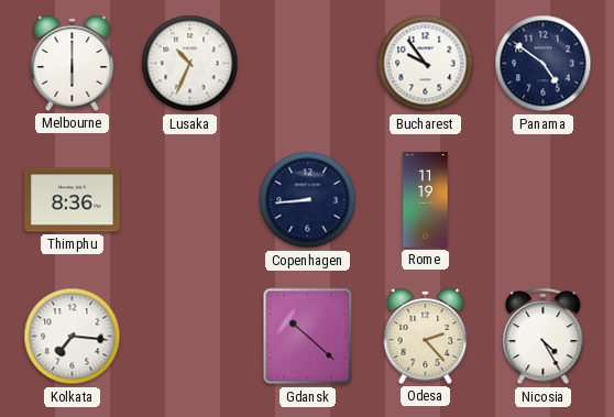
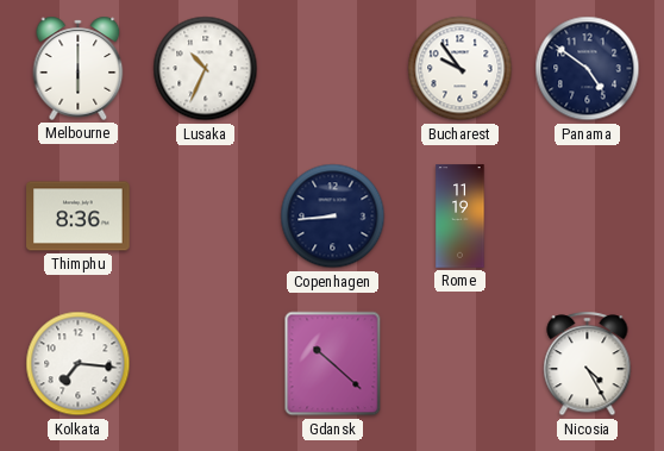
Odesa: 2:23 -> none
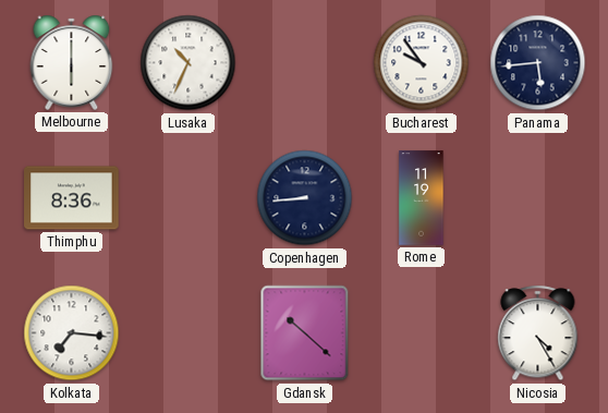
Panama: 4:51 -> 5:44
